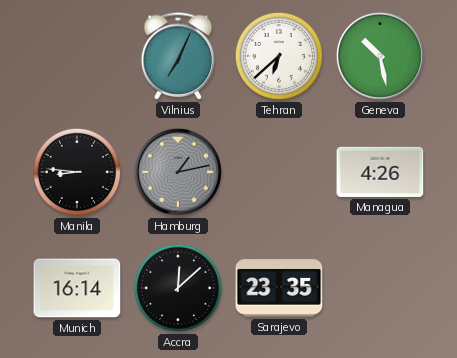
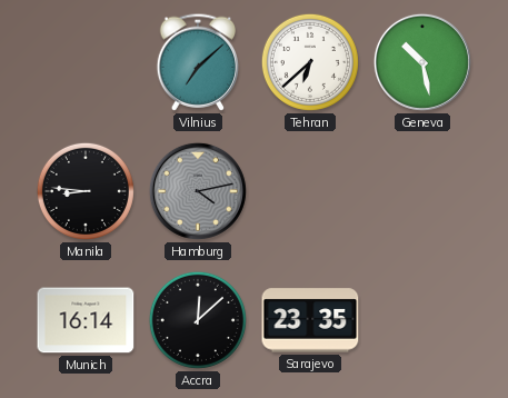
Vilnius: 7:04 -> 7:08
Hamburg: 1:13 -> 4:13
Managua: 4:26 -> none
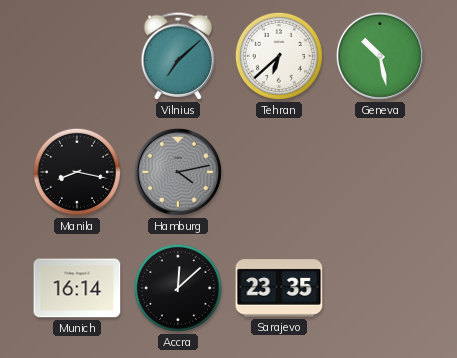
Manila: 8:46 -> 8:17
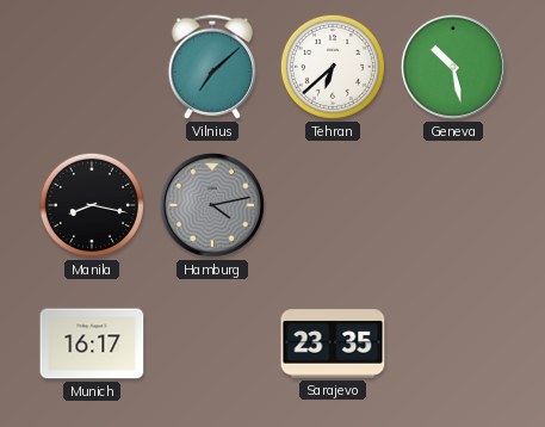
Munich: 16:14 -> 16:17
Accra: 12:08 -> none
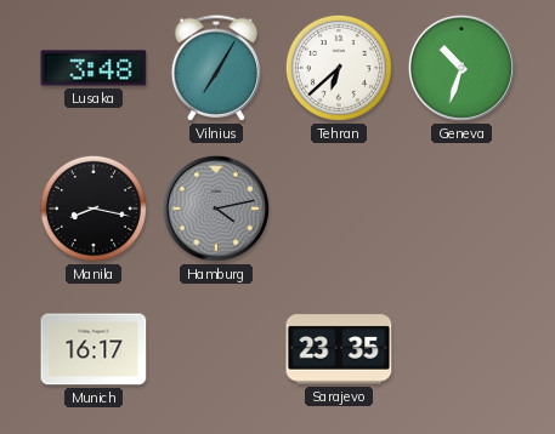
Lusaka: none -> 3:48
Vilnius: 7:08 -> 7:05
Geneva: 10:28 -> 10:33
